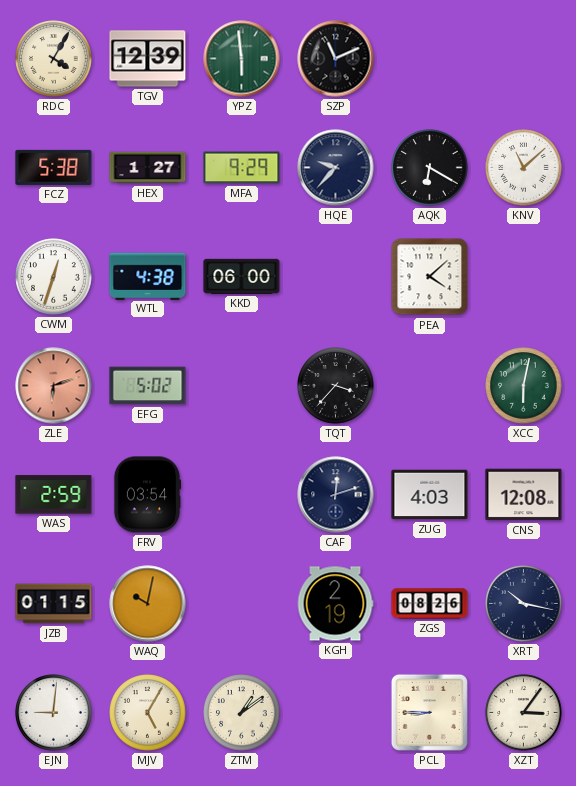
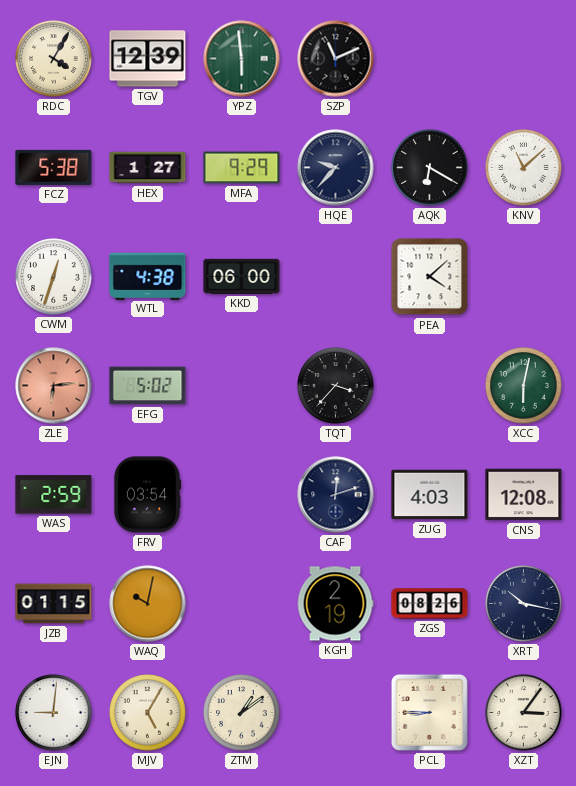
ZLE: 6:12 -> 6:14
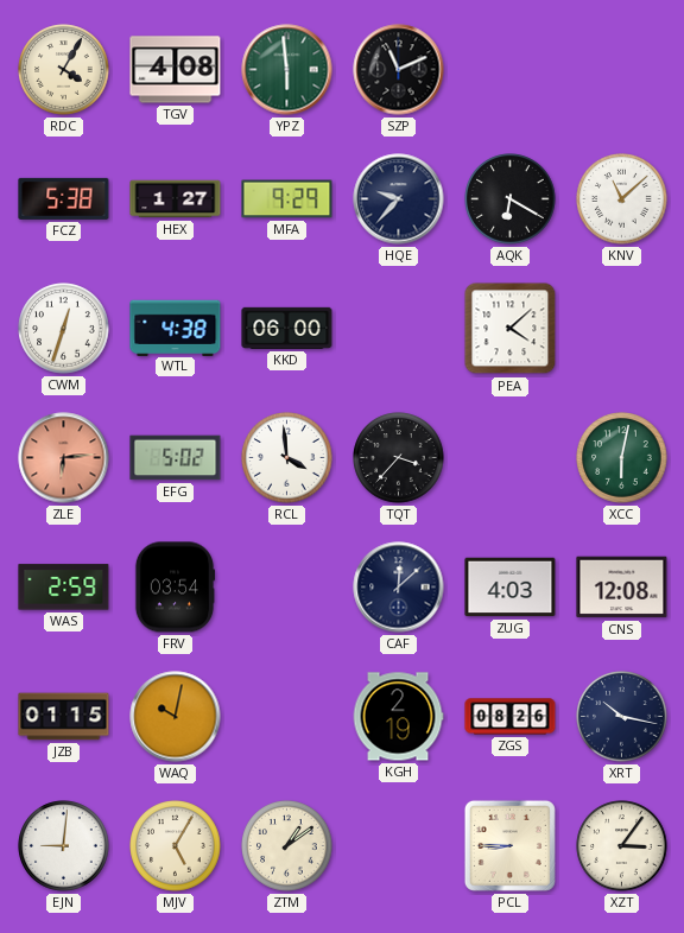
TGV: 12:39 -> 4:08
RCL: none -> 3:59
CAF: 12:12 -> 12:08
